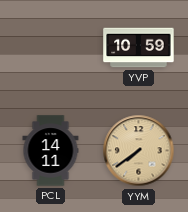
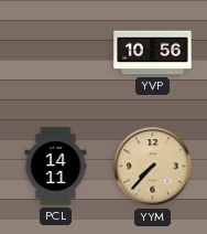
YVP: 10:59 -> 10:56
YYM: 7:39 -> 7:37
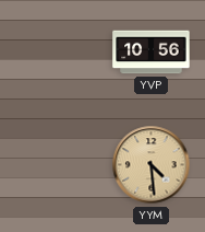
PCL: 14:11 -> none
YYM: 7:37 -> 4:29
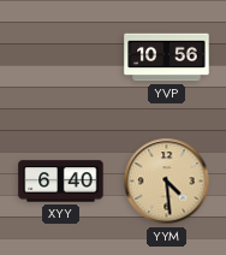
XYY: none -> 6:40
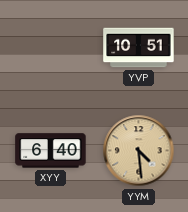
YVP: 10:56 -> 10:51
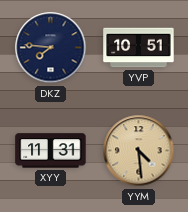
DKZ: none -> 7:46
XYY: 6:40 -> 11:31
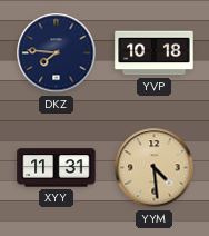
YVP: 10:51 -> 10:18
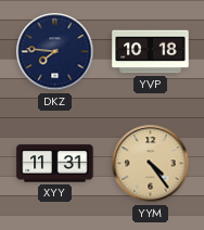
YYM: 4:29 -> 4:24
